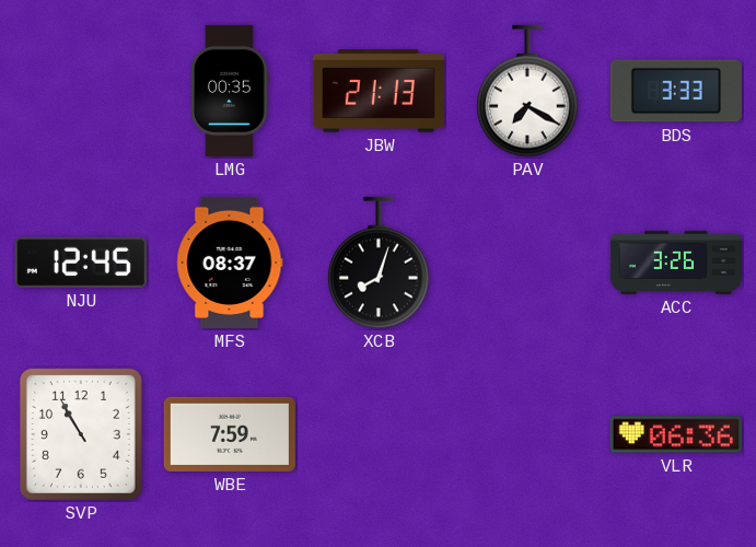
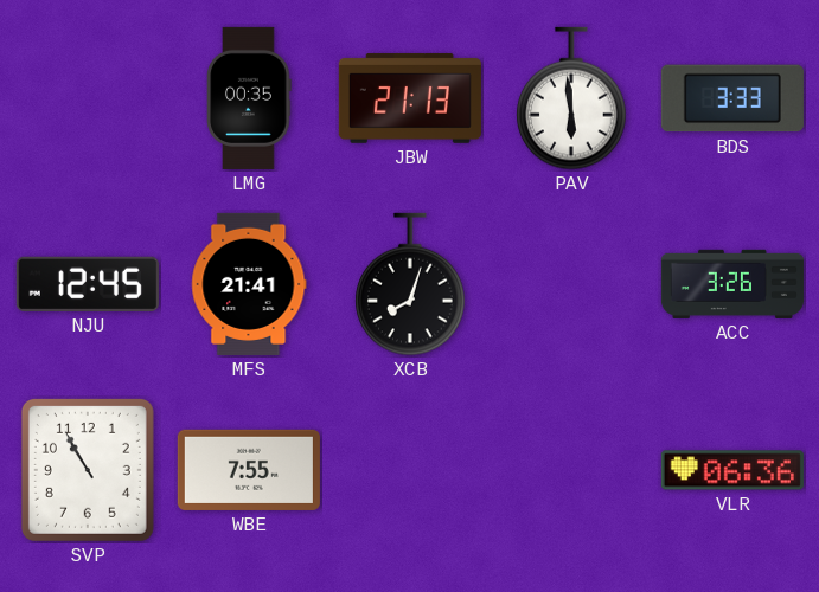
PAV: 7:20 -> 5:59
MFS: 08:37 -> 21:41
WBE: 7:59 -> 7:55
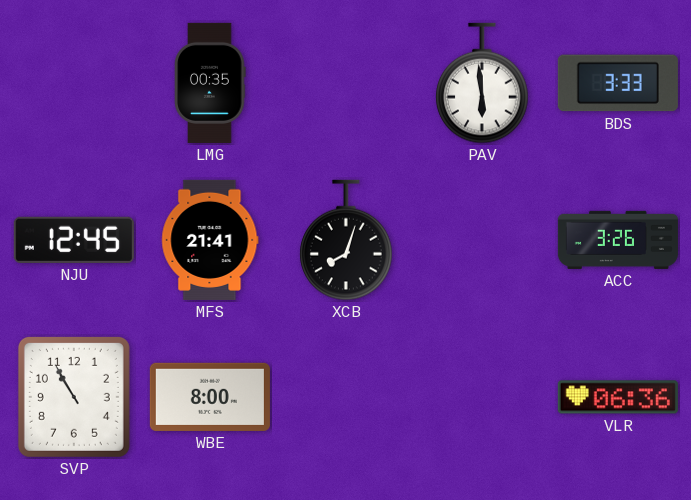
JBW: 21:13 -> none
WBE: 7:55 -> 8:00
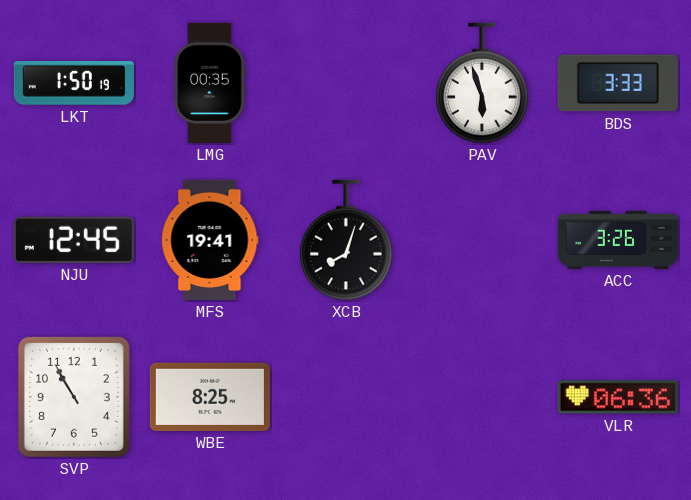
LKT: none -> 1:50
PAV: 5:59 -> 5:57
MFS: 21:41 -> 19:41
WBE: 8:00 -> 8:25
